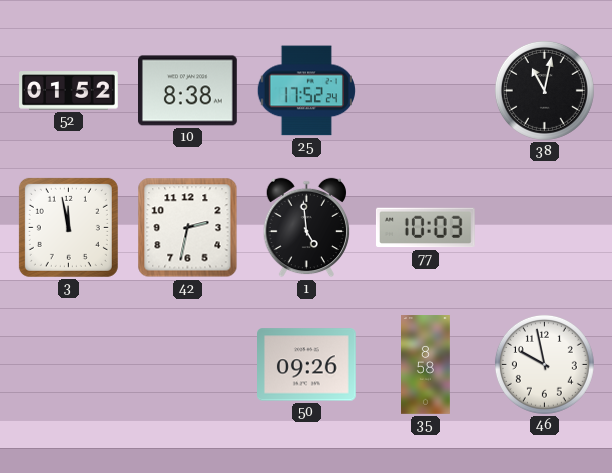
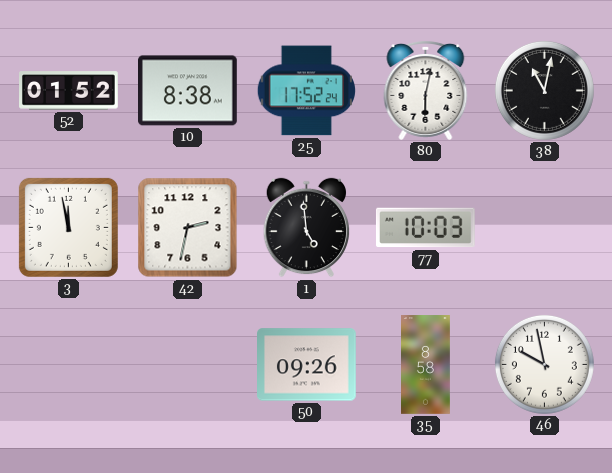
80: none -> 6:02
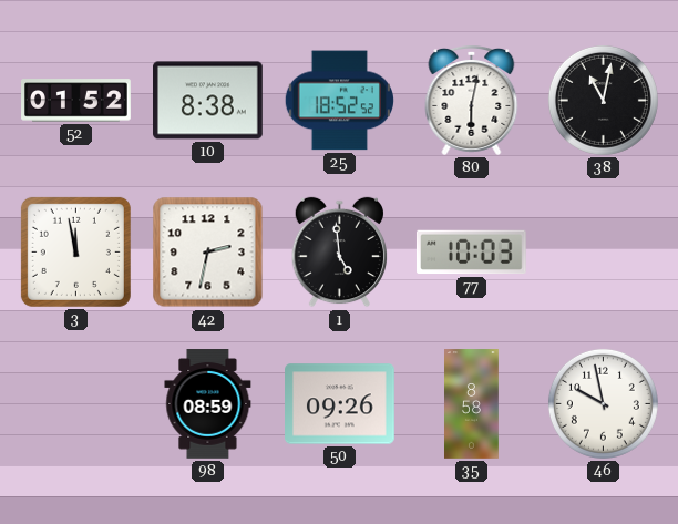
25: 17:52 -> 18:52
98: none -> 08:59
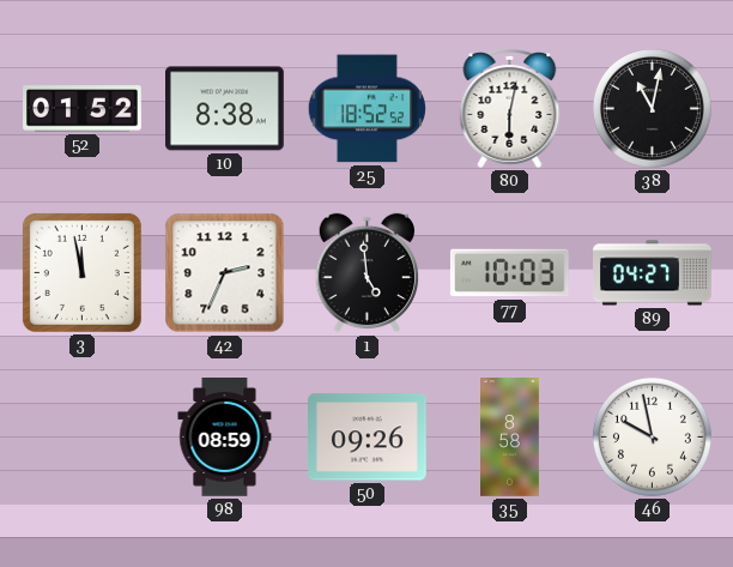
42: 2:32 -> 2:34
89: none -> 04:27
